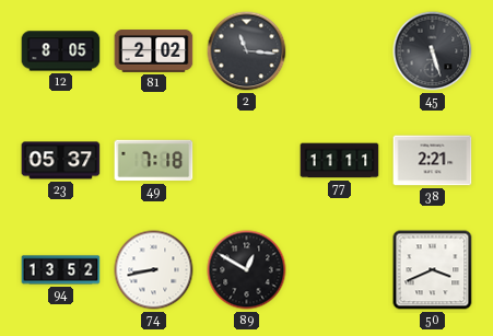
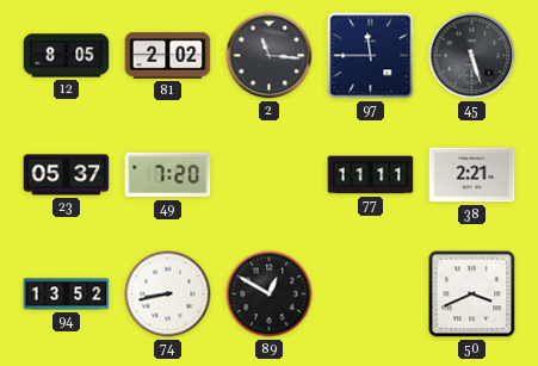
97: none -> 11:45
49: 7:18 -> 7:20
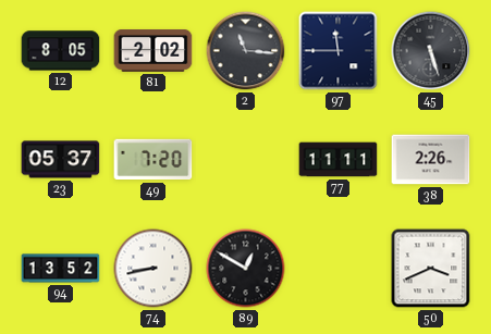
38: 2:21 -> 2:26
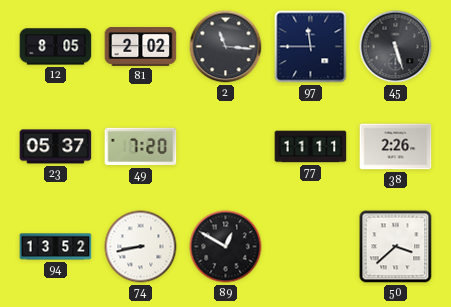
50: 3:41 -> 3:38
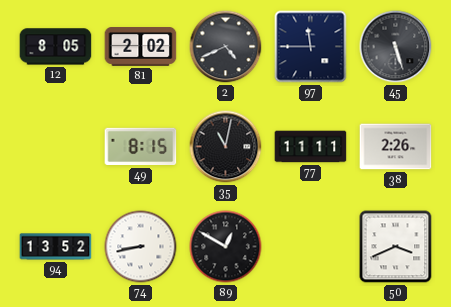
2: 11:16 -> 4:41
23: 05:37 -> none
49: 7:20 -> 8:15
35: none -> 11:02
50: 3:38 -> 3:41
